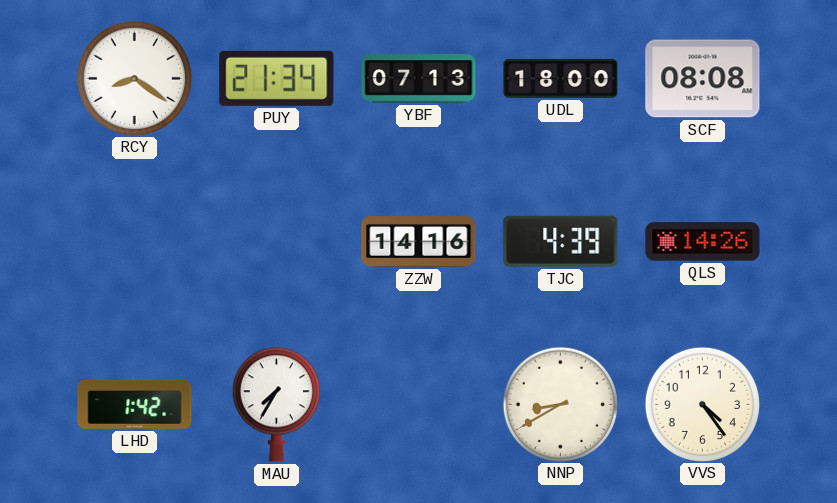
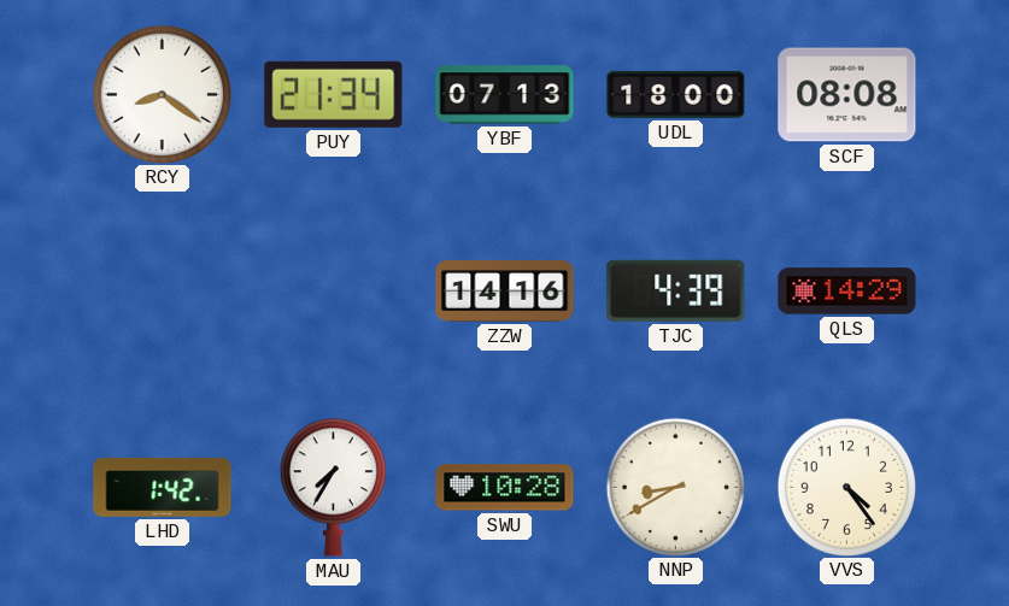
QLS: 14:26 -> 14:29
SWU: none -> 10:28
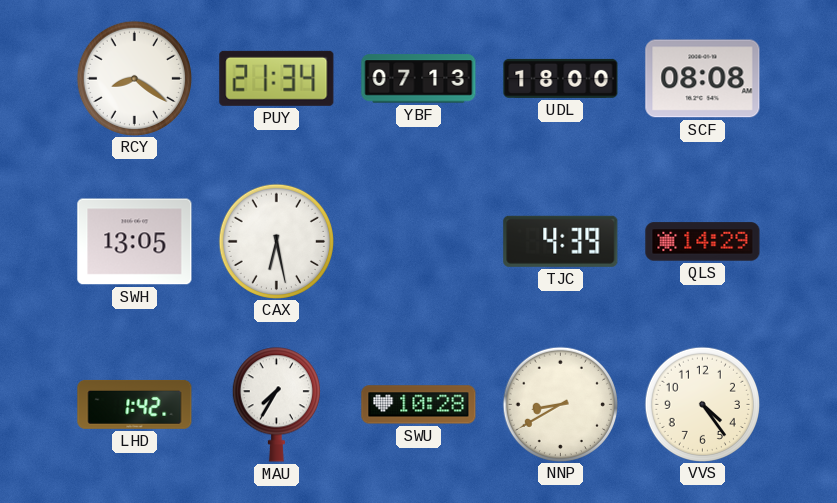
SWH: none -> 13:05
CAX: none -> 6:28
ZZW: 14:16 -> none
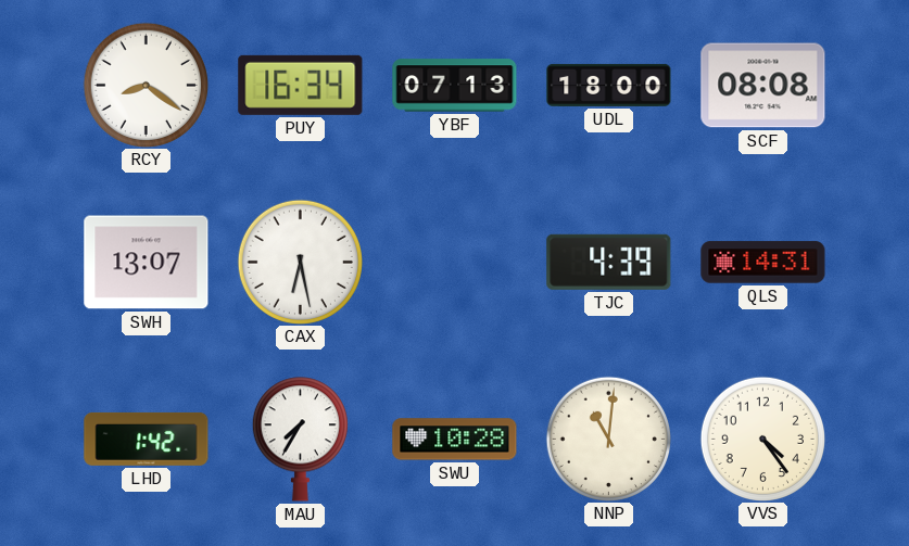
PUY: 21:34 -> 16:34
SWH: 13:05 -> 13:07
QLS: 14:29 -> 14:31
NNP: 8:40 -> 11:01
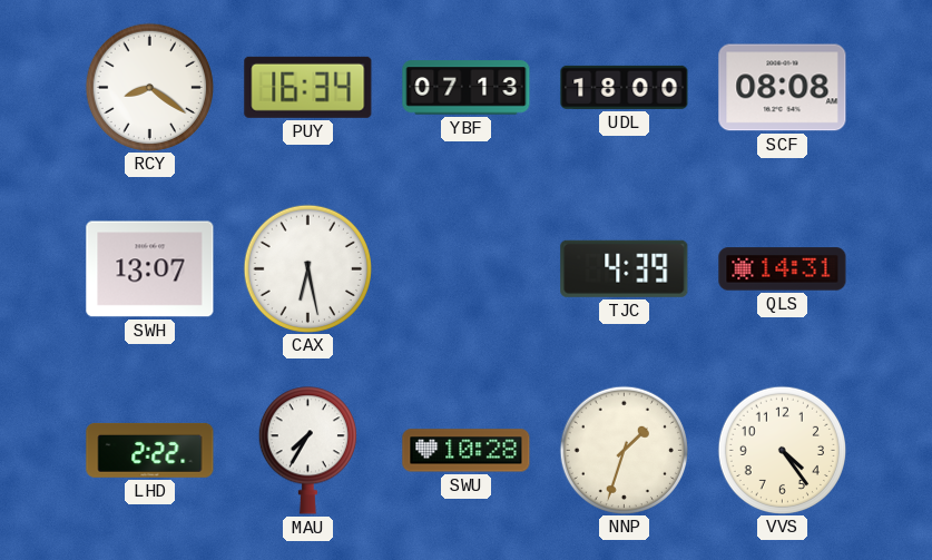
LHD: 1:42 -> 2:22
NNP: 11:01 -> 1:33
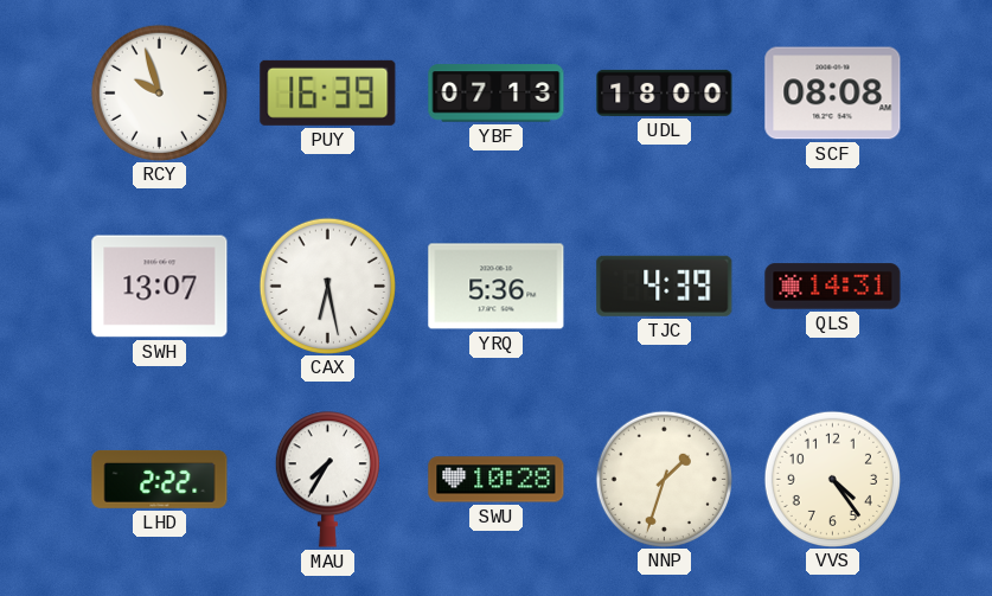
RCY: 8:21 -> 9:57
PUY: 16:34 -> 16:39
YRQ: none -> 5:36
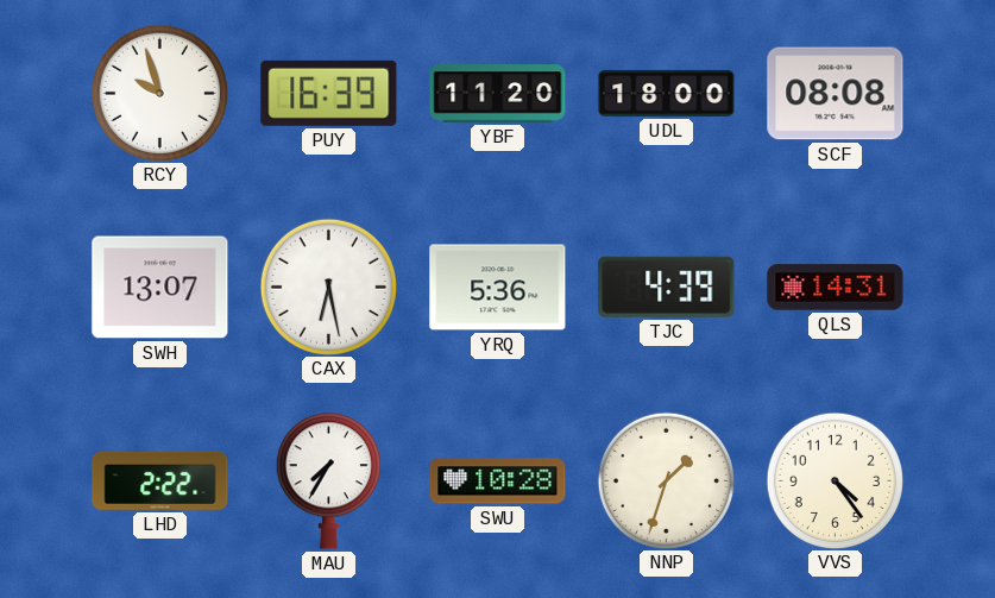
YBF: 07:13 -> 11:20
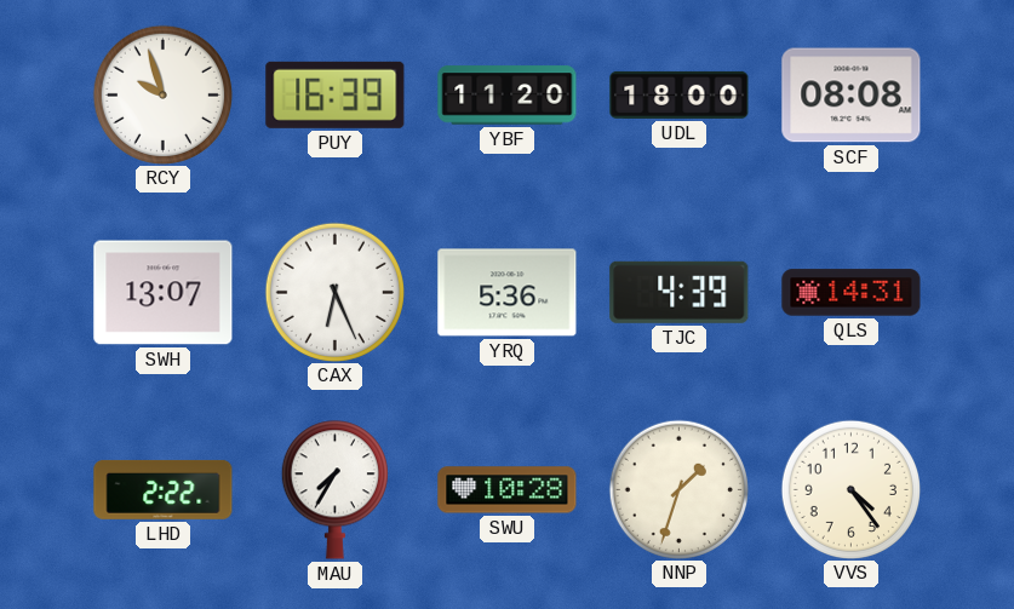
CAX: 6:28 -> 6:26
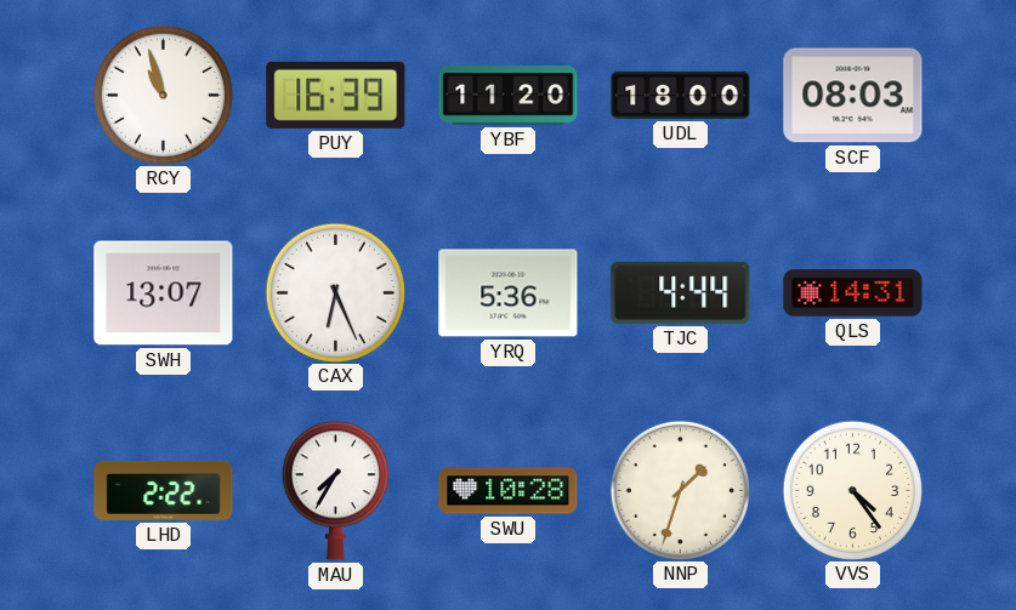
RCY: 9:57 -> 10:57
SCF: 08:08 -> 08:03
TJC: 4:39 -> 4:44
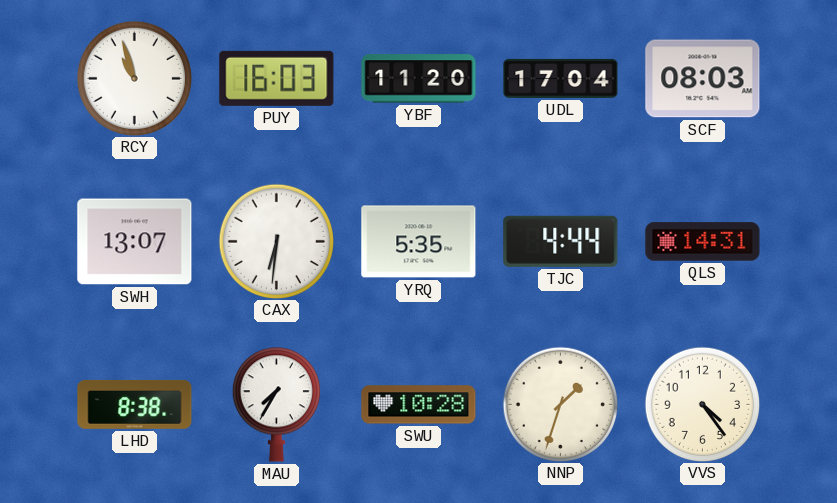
PUY: 16:39 -> 16:03
UDL: 18:00 -> 17:04
CAX: 6:26 -> 6:31
YRQ: 5:36 -> 5:35
LHD: 2:22 -> 8:38
